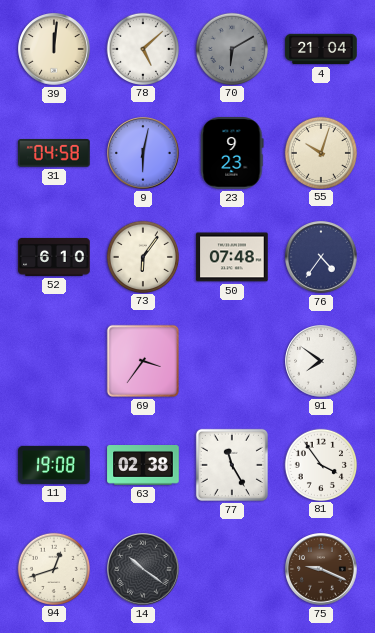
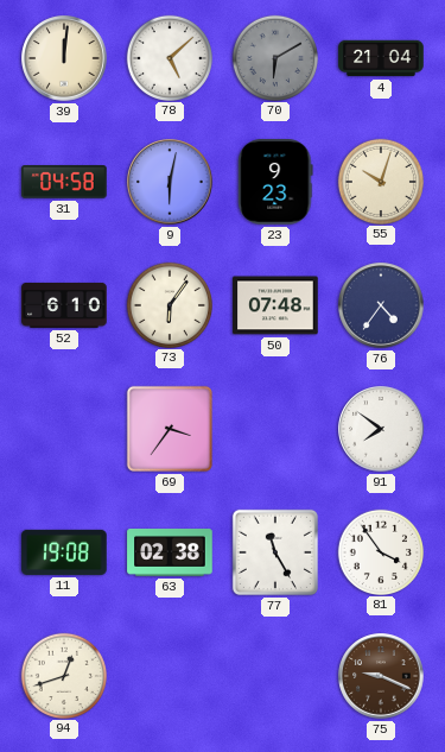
14: 10:21 -> none
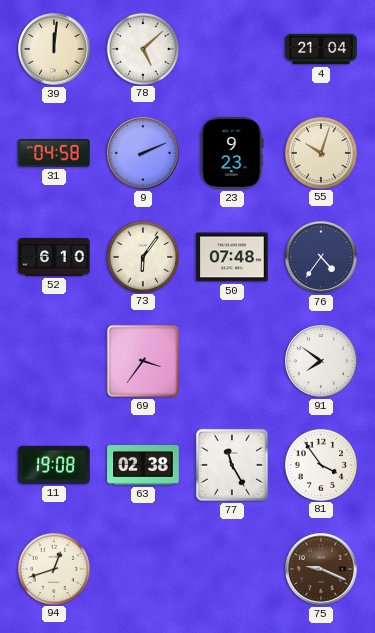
70: 6:10 -> none
9: 6:02 -> 2:11
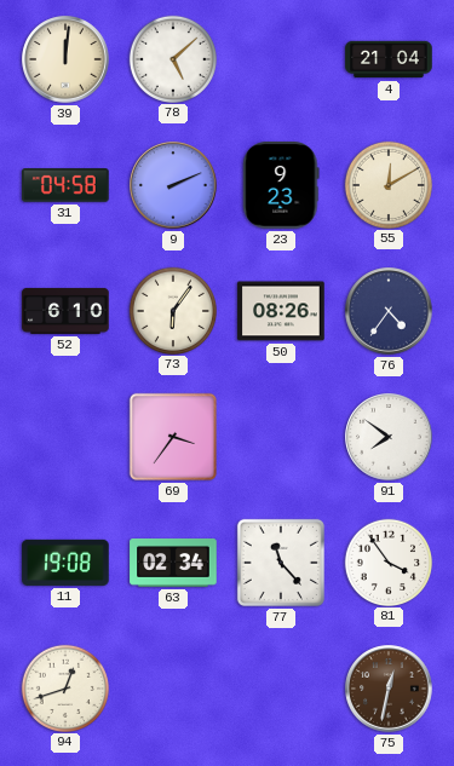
55: 10:03 -> 12:10
50: 07:48 -> 08:26
63: 02:38 -> 02:34
77: 11:25 -> 11:23
75: 9:19 -> 12:32
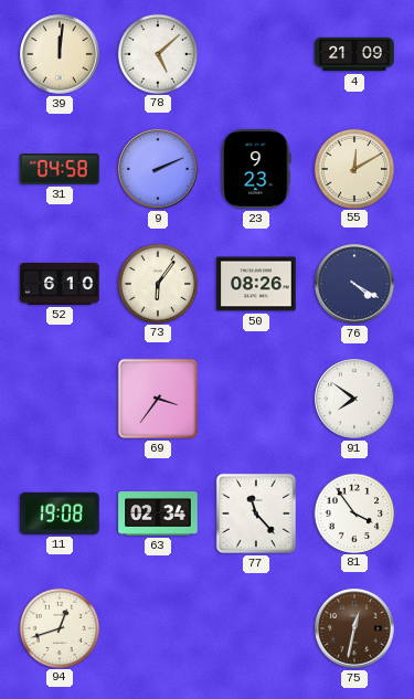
4: 21:04 -> 21:09
76: 4:36 -> 4:20
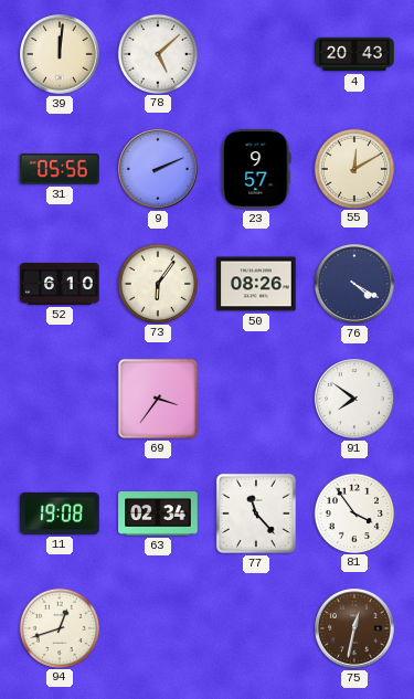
4: 21:09 -> 20:43
31: 04:58 -> 05:56
23: 9:23 -> 9:57
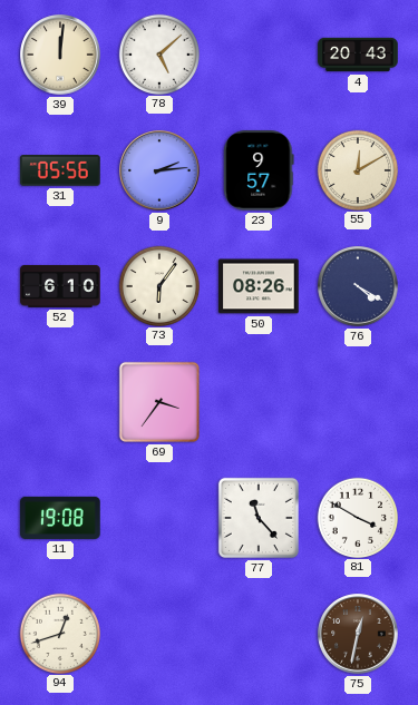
9: 2:11 -> 2:14
91: 7:51 -> none
63: 02:34 -> none
81: 3:54 -> 3:50
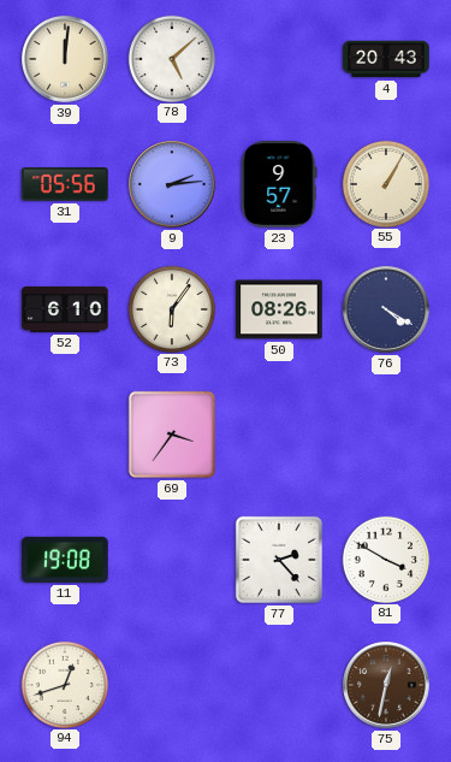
55: 12:10 -> 1:05
77: 11:23 -> 2:23
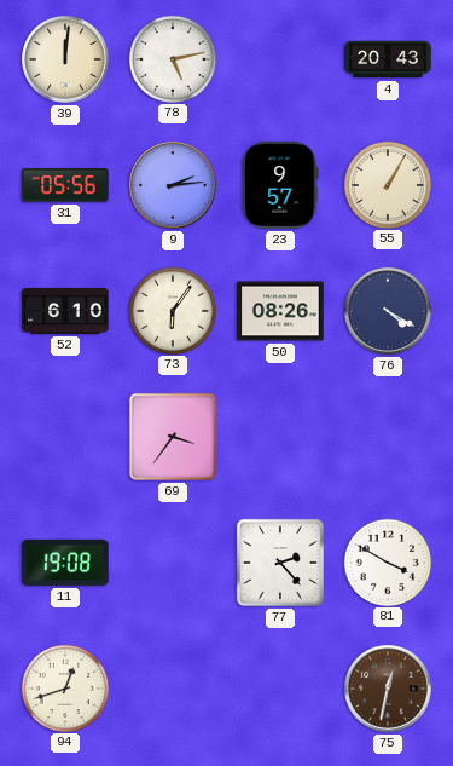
78: 5:08 -> 5:13
